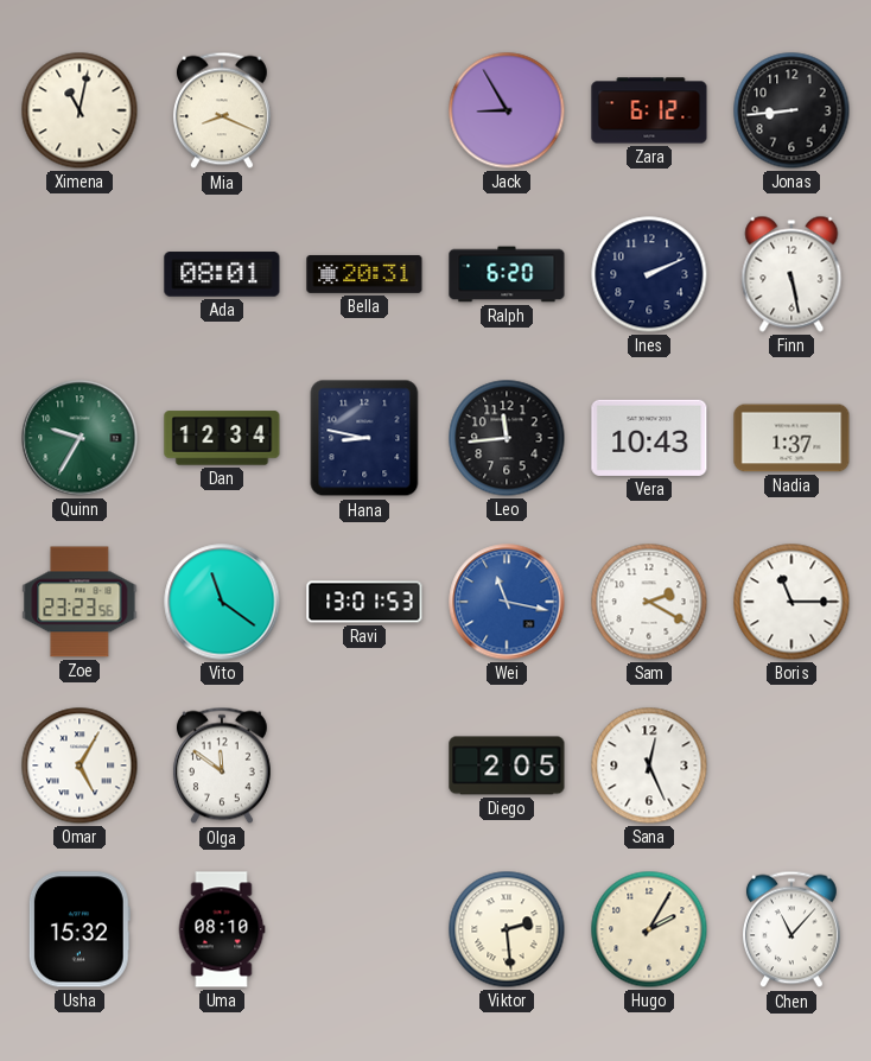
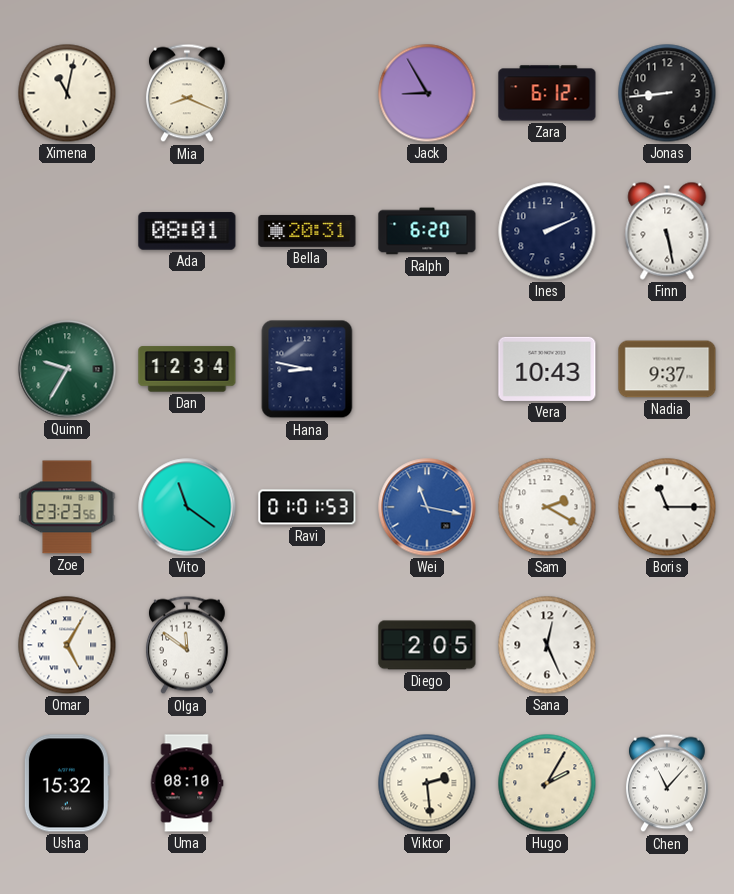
Leo: 11:44 -> none
Nadia: 1:37 -> 9:37
Ravi: 13:01 -> 01:01
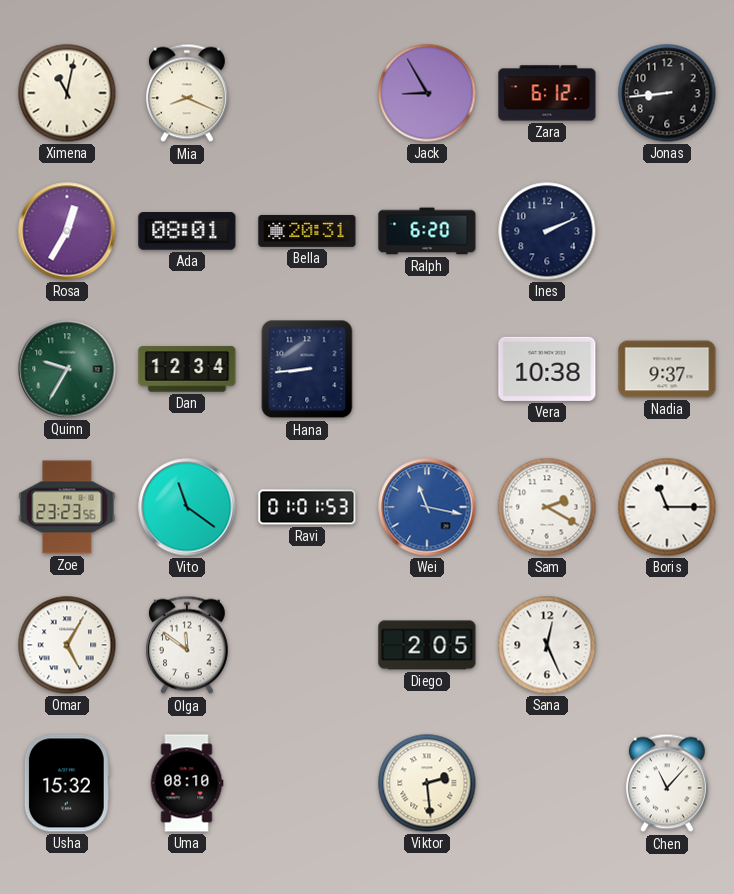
Rosa: none -> 12:35
Finn: 5:28 -> none
Hana: 8:47 -> 8:44
Vera: 10:43 -> 10:38
Hugo: 2:05 -> none
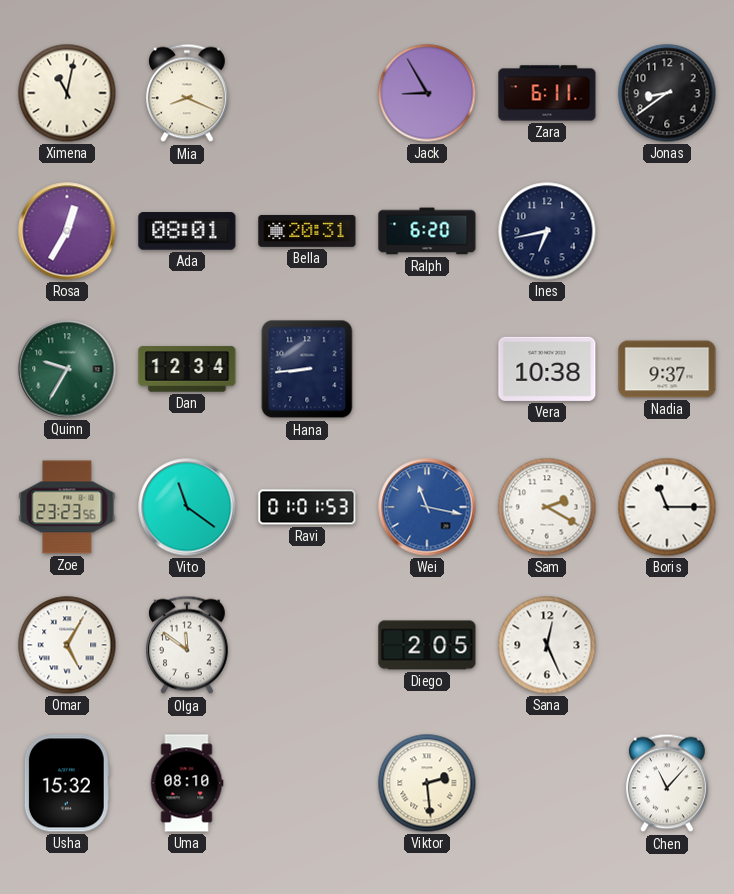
Zara: 6:12 -> 6:11
Jonas: 8:44 -> 8:39
Ines: 2:11 -> 6:43
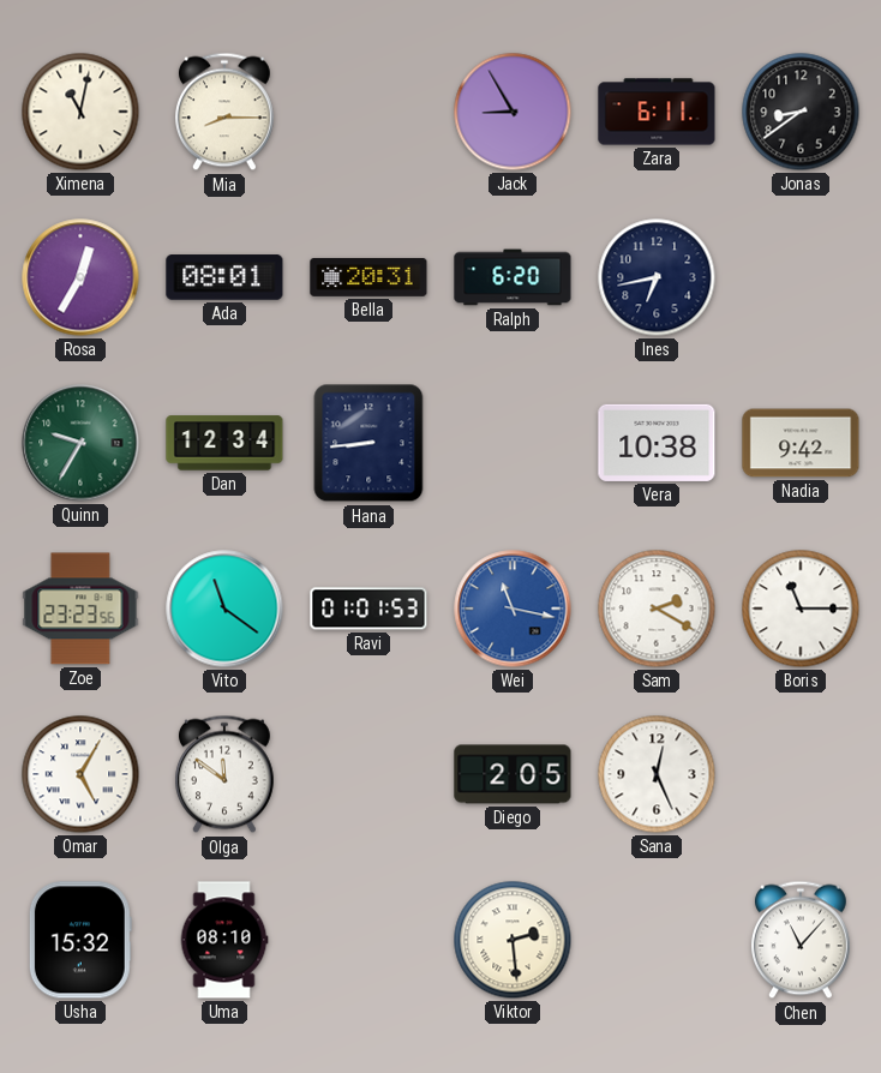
Mia: 8:19 -> 8:15
Nadia: 9:37 -> 9:42
